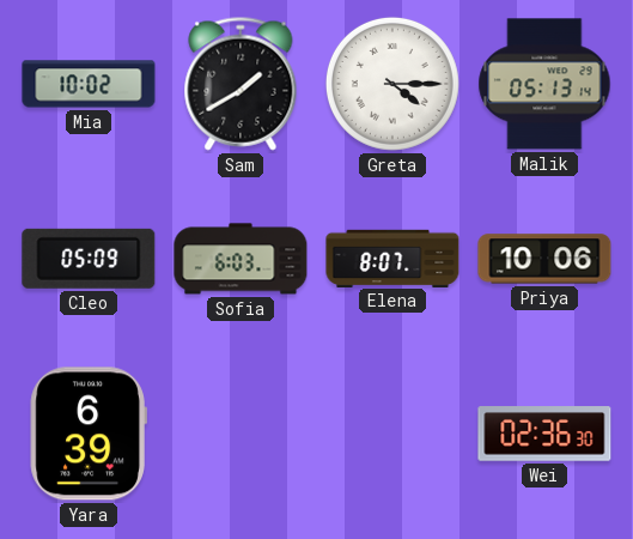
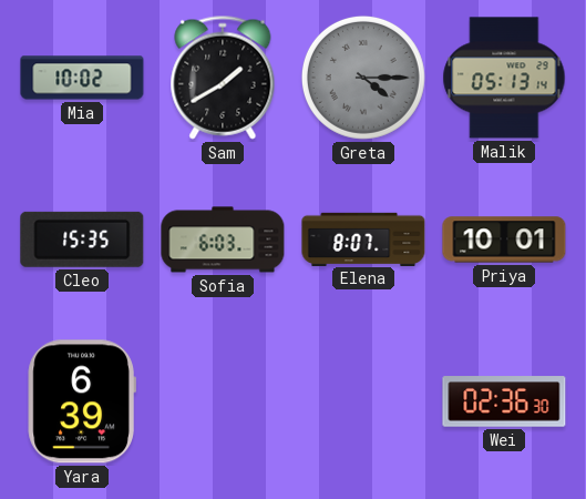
Greta dial: white -> grey
Cleo: 05:09 -> 15:35
Priya: 10:06 -> 10:01
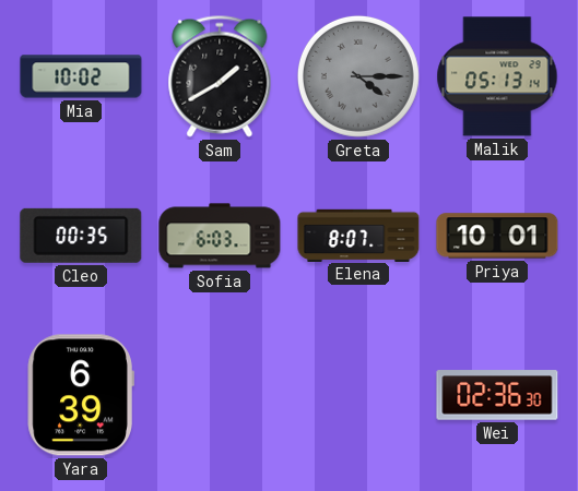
Cleo: 15:35 -> 00:35
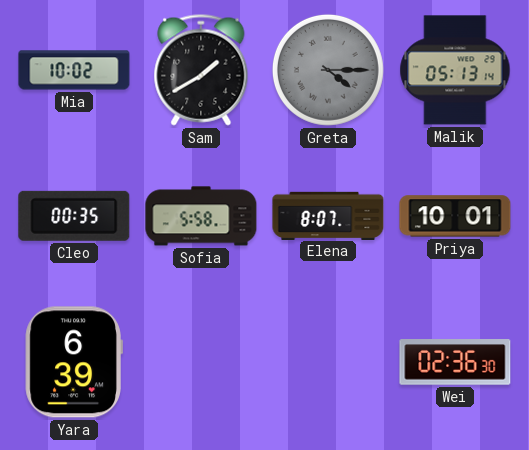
Sofia: 6:03 -> 5:58
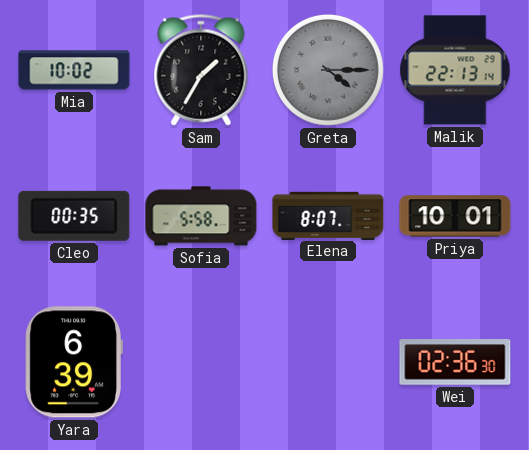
Sam: 1:40 -> 1:35
Malik: 05:13 -> 22:13
